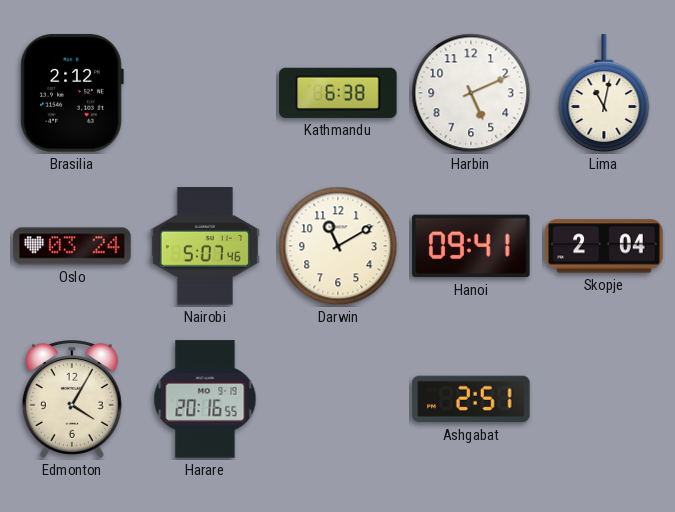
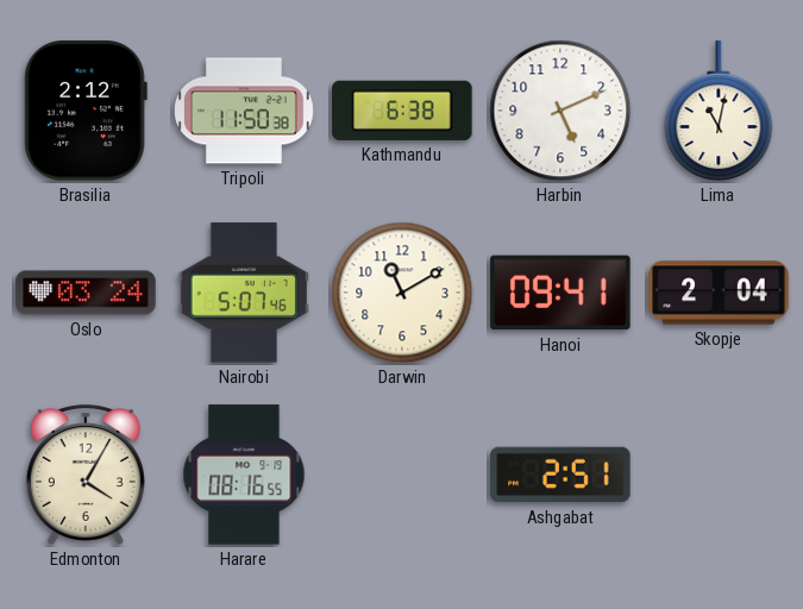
Tripoli: none -> 11:50
Harare: 20:16 -> 08:16
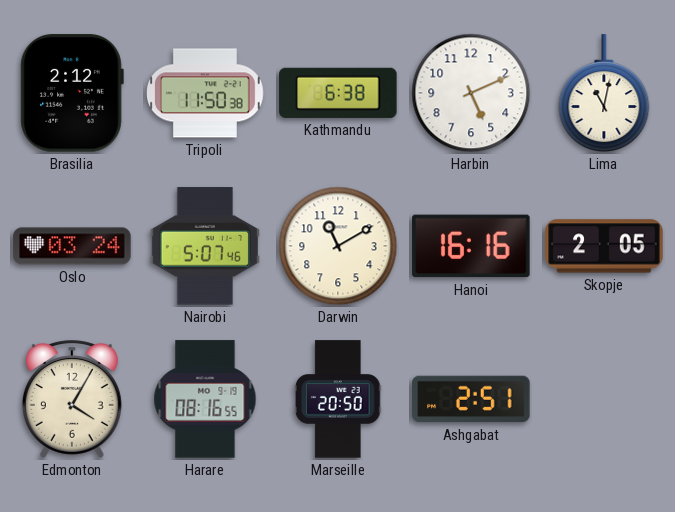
Hanoi: 09:41 -> 16:16
Skopje: 2:04 -> 2:05
Marseille: none -> 20:50
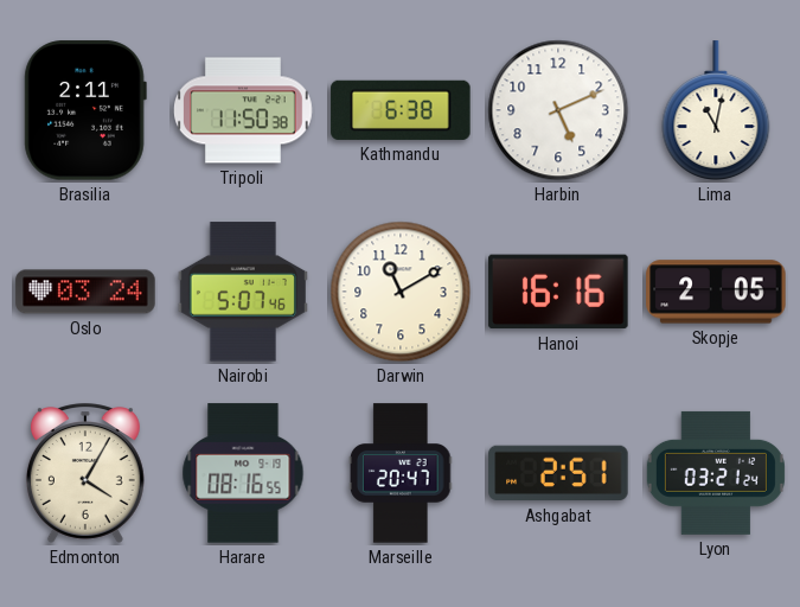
Brasilia: 2:12 -> 2:11
Marseille: 20:50 -> 20:47
Lyon: none -> 03:21
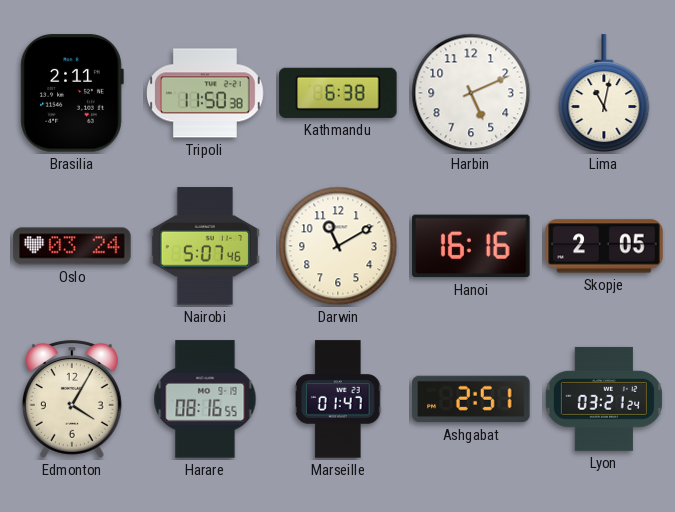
Marseille: 20:47 -> 01:47
